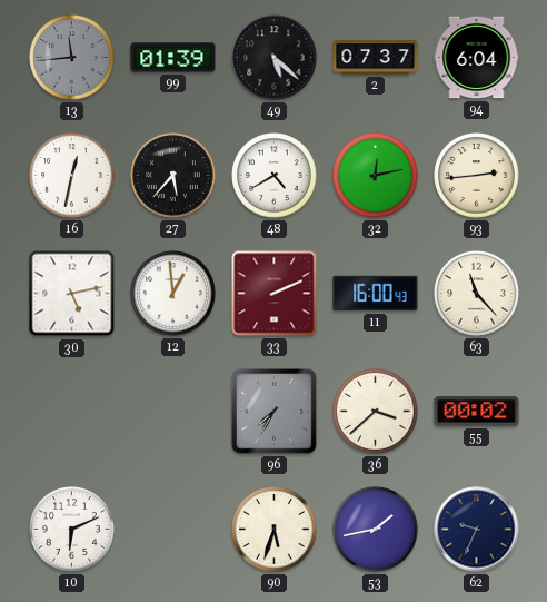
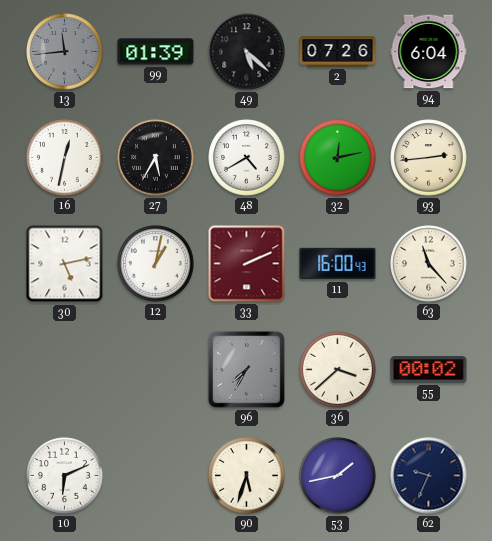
2: 07:37 -> 07:26
27: 5:37 -> 5:35
12: 12:59 -> 1:02
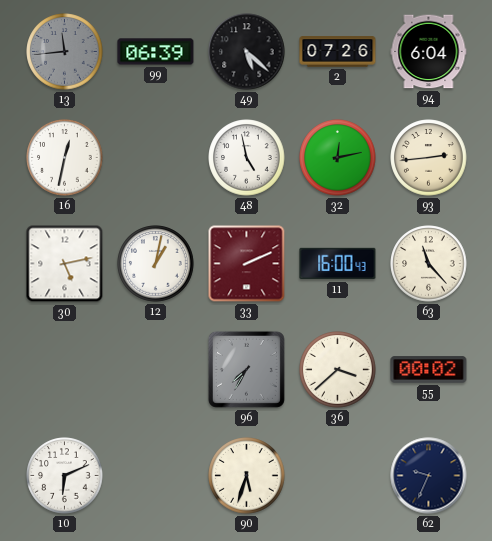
99: 01:39 -> 06:39
27: 5:35 -> none
48: 4:40 -> 4:58
53: 1:43 -> none
